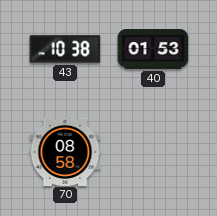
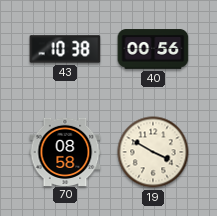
40: 01:53 -> 00:56
19: none -> 3:50
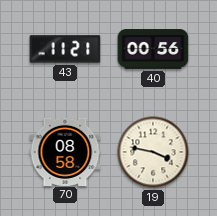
43: 10:38 -> 11:21
19: 3:50 -> 3:47
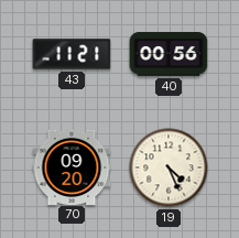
70: 08:58 -> 09:20
19: 3:47 -> 4:26
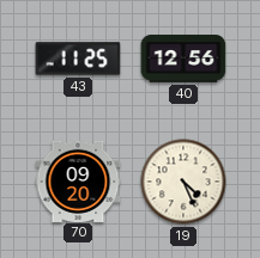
43: 11:21 -> 11:25
40: 00:56 -> 12:56
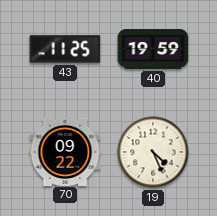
40: 12:56 -> 19:59
70: 09:20 -> 09:22
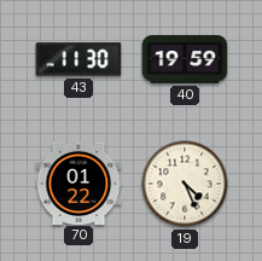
43: 11:25 -> 11:30
70: 09:22 -> 01:22
